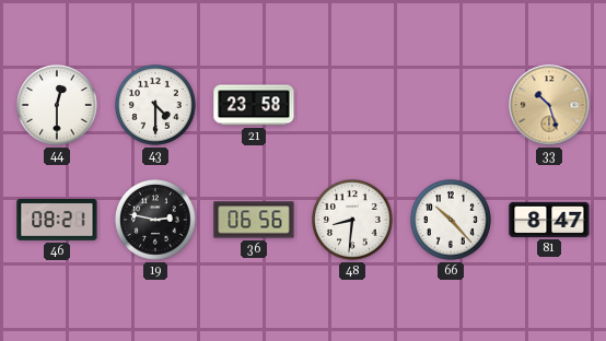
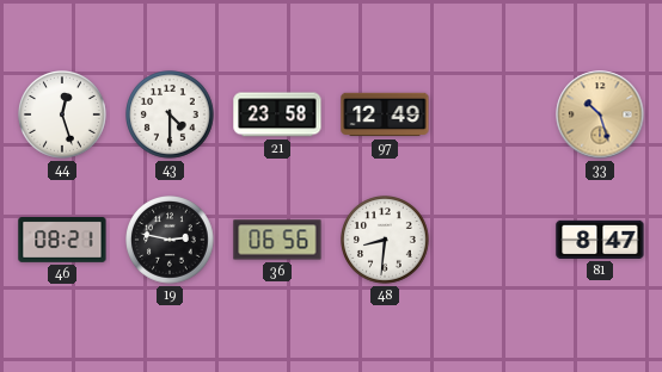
44: 12:30 -> 12:27
97: none -> 12:49
66: 10:23 -> none
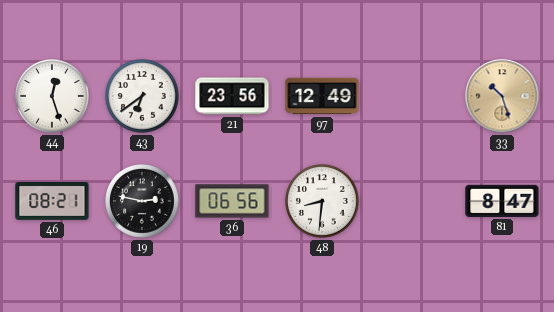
43: 4:30 -> 6:39
21: 23:58 -> 23:56
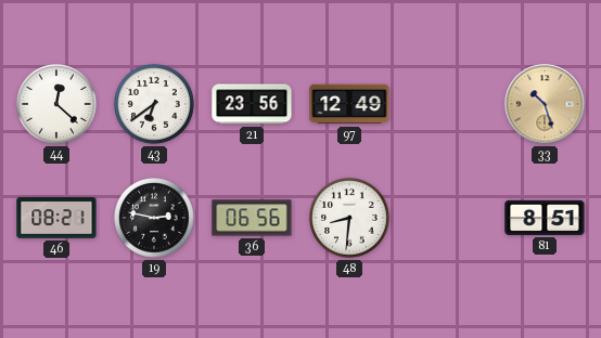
44: 12:27 -> 12:22
81: 8:47 -> 8:51
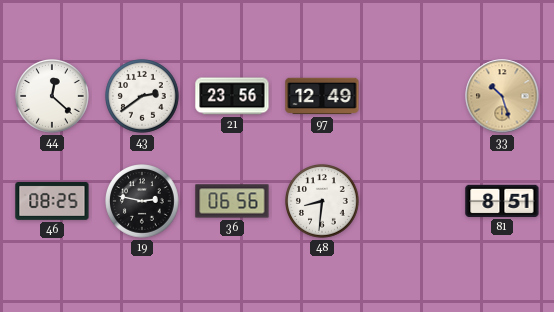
43: 6:39 -> 2:39
46: 08:21 -> 08:25
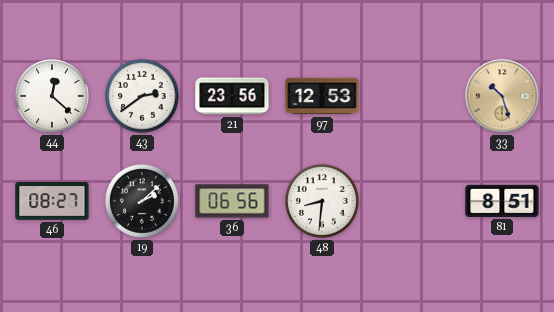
97: 12:49 -> 12:53
46: 08:25 -> 08:27
19: 2:47 -> 2:08
